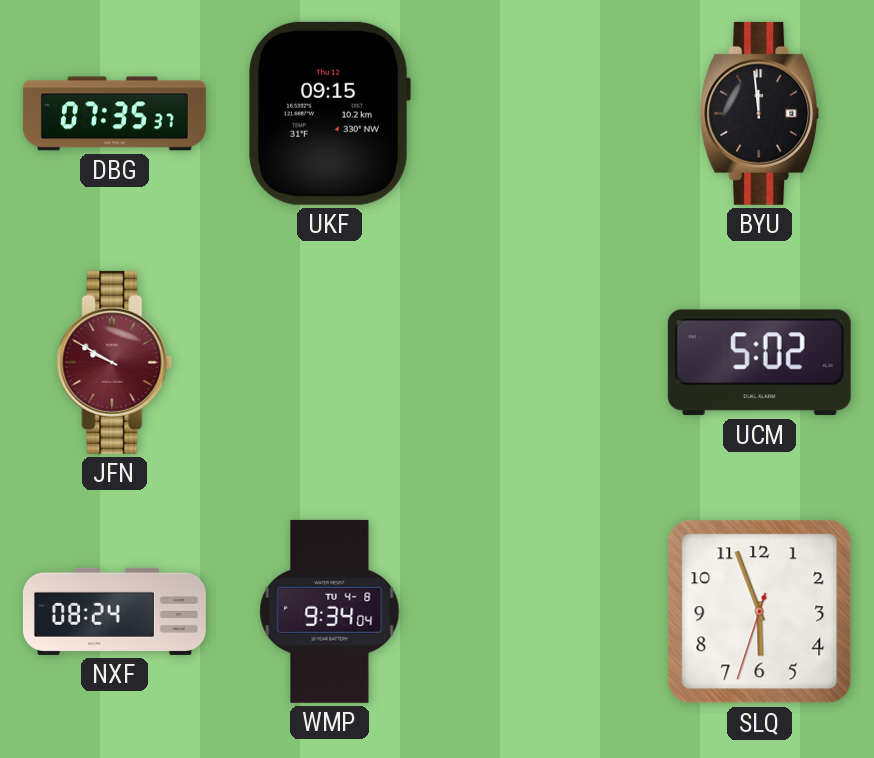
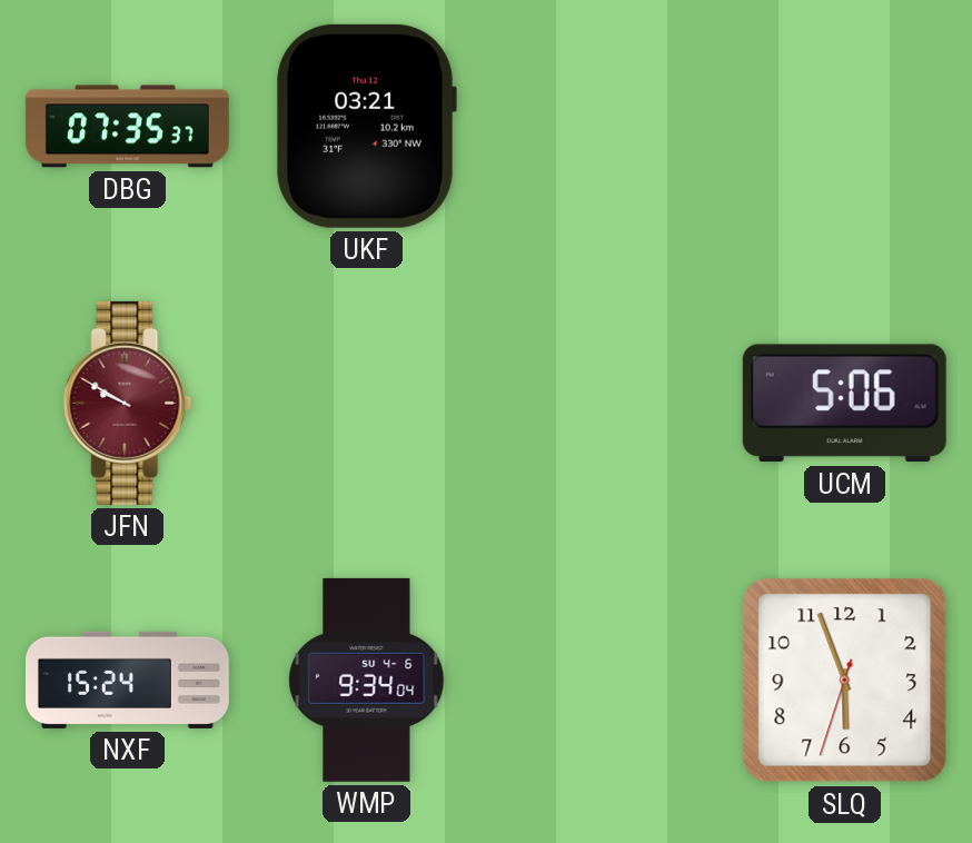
UKF: 09:15 -> 03:21
BYU: 11:59 -> none
UCM: 5:02 -> 5:06
NXF: 08:24 -> 15:24
WMP date: TU 4-8 -> SU 4-6
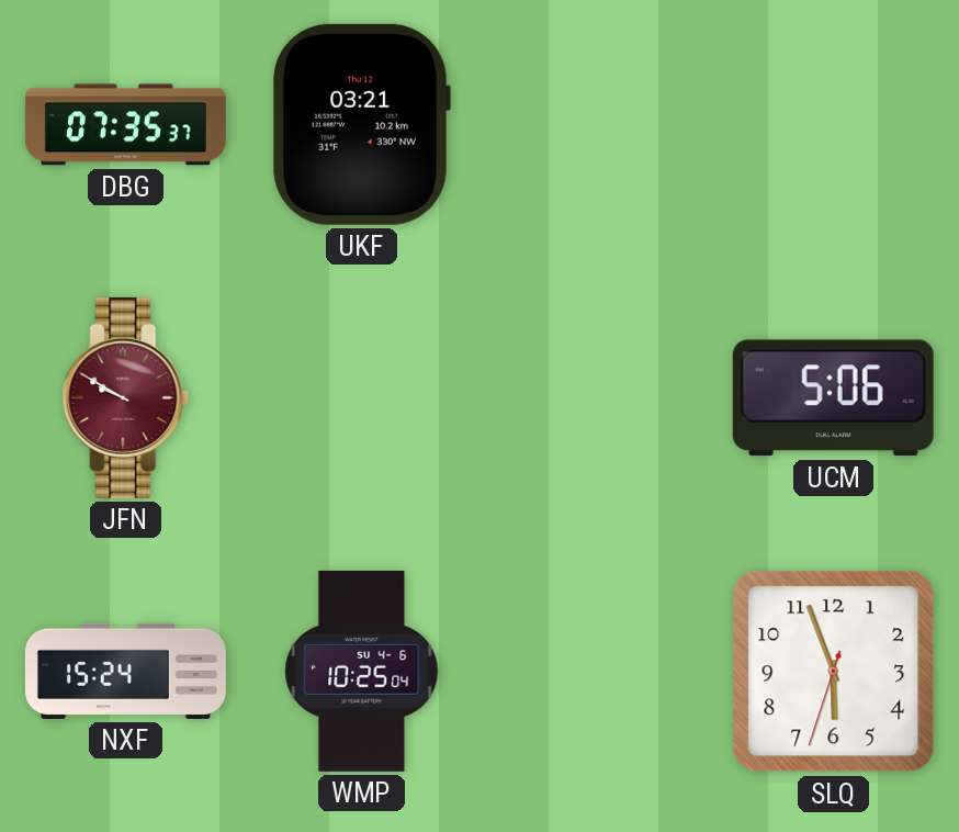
WMP: 9:34 -> 10:25
